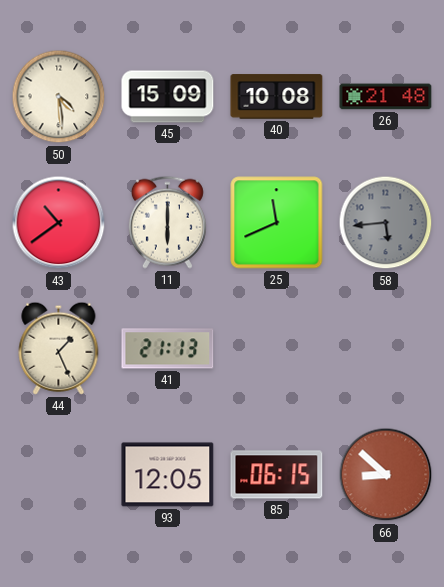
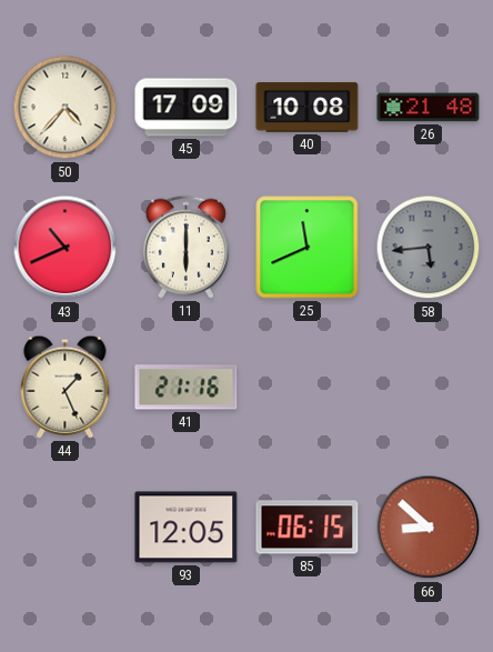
50: 4:29 -> 4:37
45: 15:09 -> 17:09
43: 10:39 -> 10:41
41: 21:13 -> 21:16
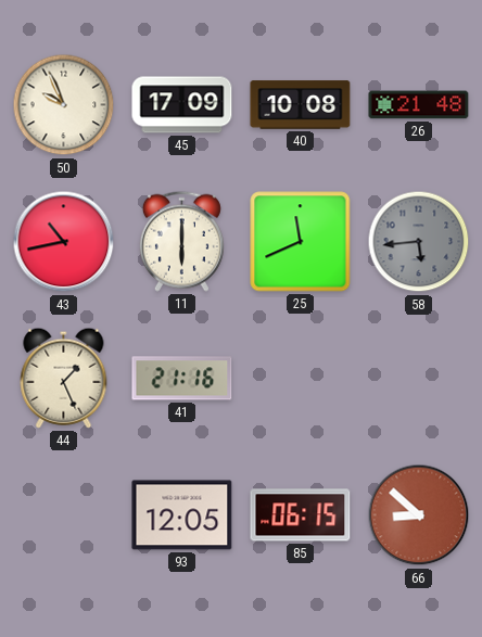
50: 4:37 -> 9:56
43: 10:41 -> 10:43
